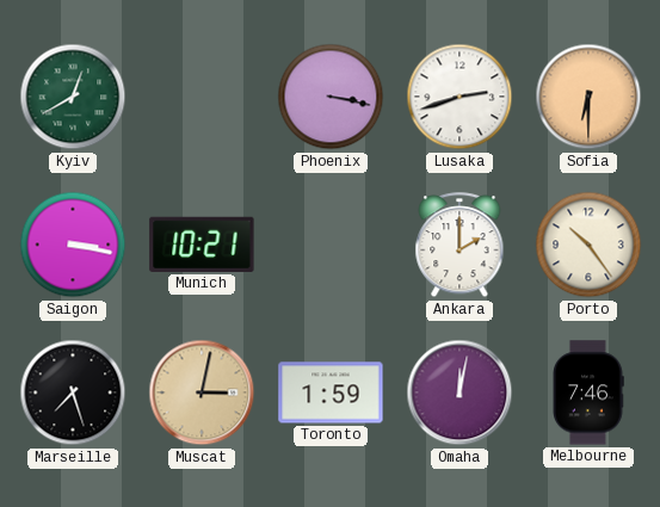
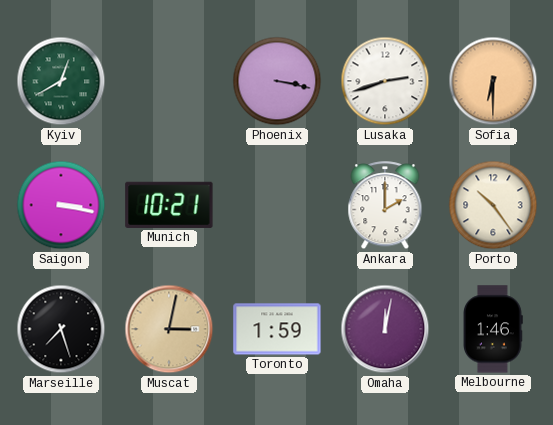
Melbourne: 7:46 -> 1:46
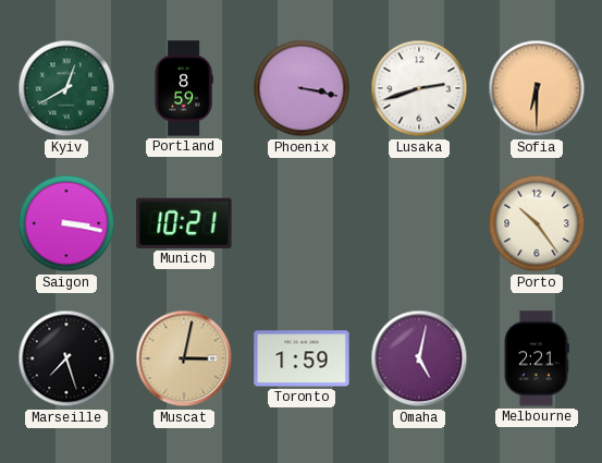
Portland: none -> 8:59
Ankara: 2:00 -> none
Omaha: 12:02 -> 5:02
Melbourne: 1:46 -> 2:21
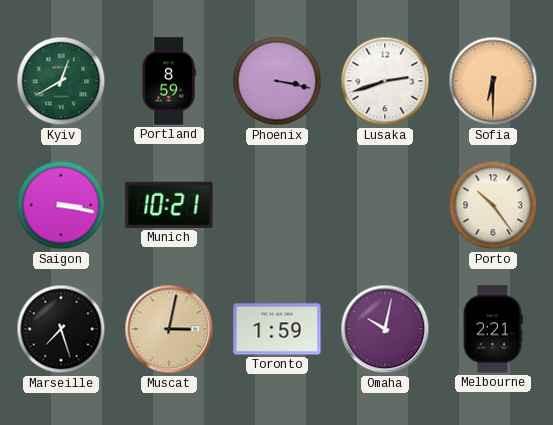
Omaha: 5:02 -> 10:02
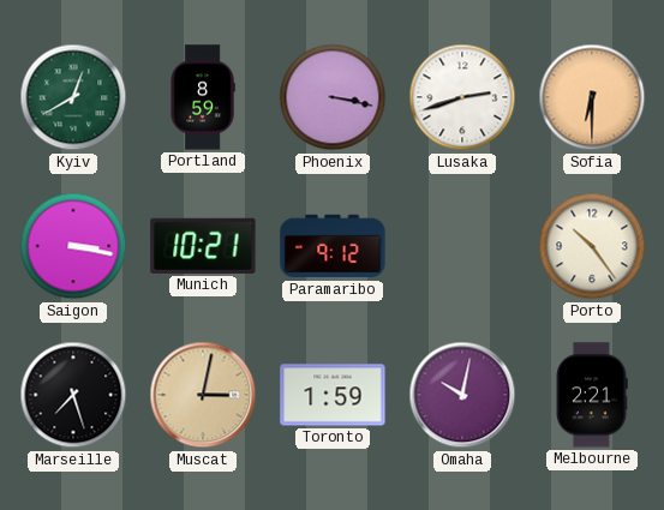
Paramaribo: none -> 9:12
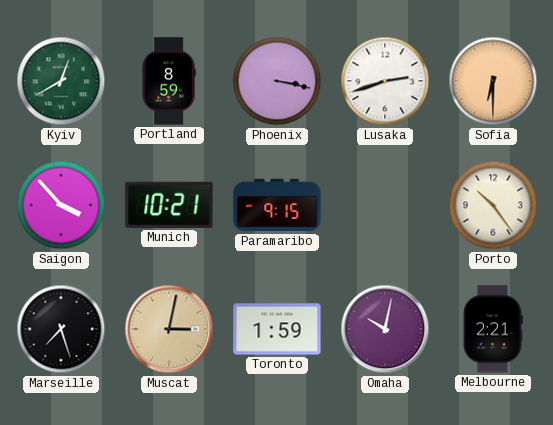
Saigon: 3:17 -> 3:53
Paramaribo: 9:12 -> 9:15
